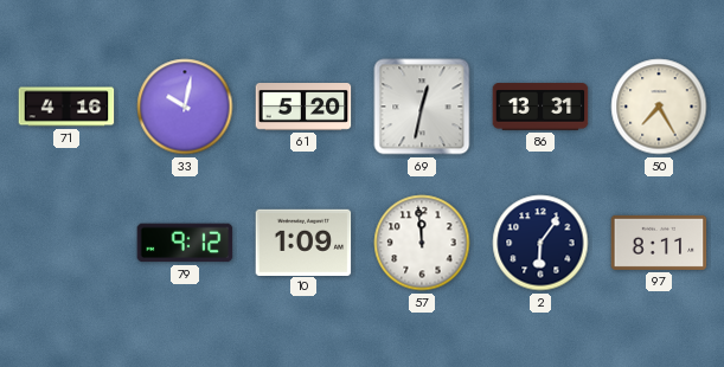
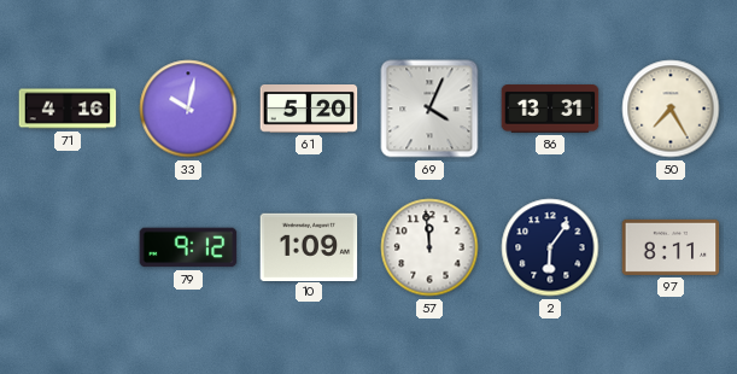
69: 12:32 -> 4:04
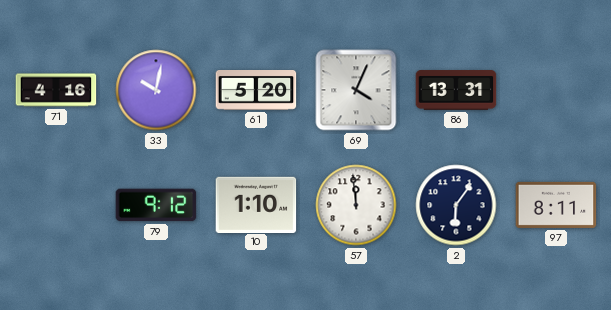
50: 7:25 -> none
10: 1:09 -> 1:10
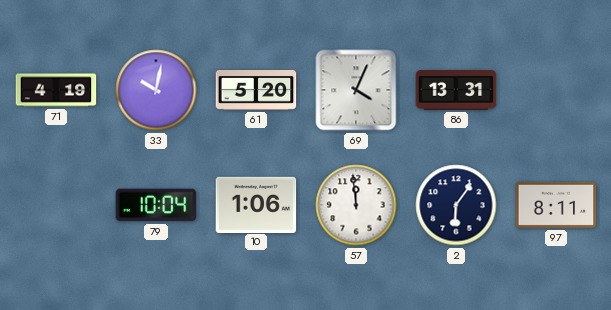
71: 4:16 -> 4:19
79: 9:12 -> 10:04
10: 1:10 -> 1:06
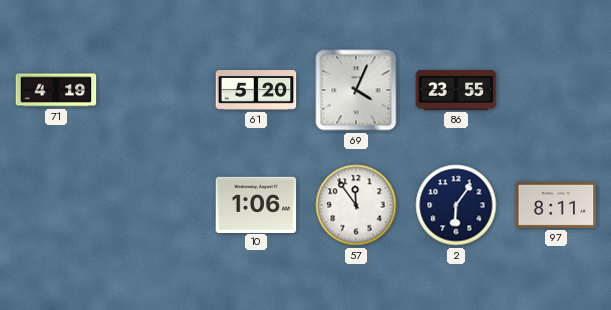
33: 10:02 -> none
86: 13:31 -> 23:55
79: 10:04 -> none
57: 11:59 -> 11:54
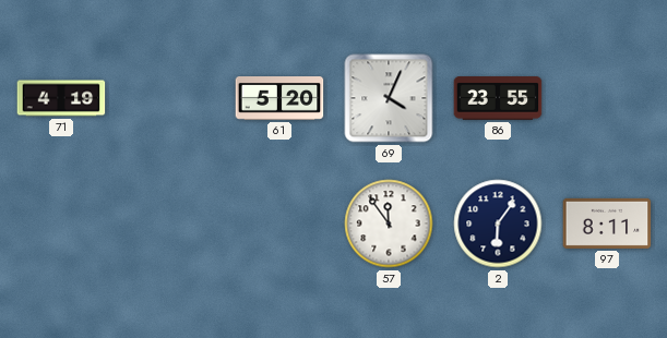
10: 1:06 -> none
